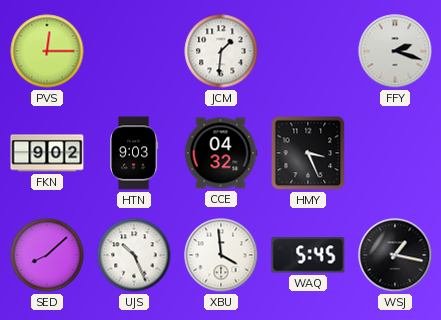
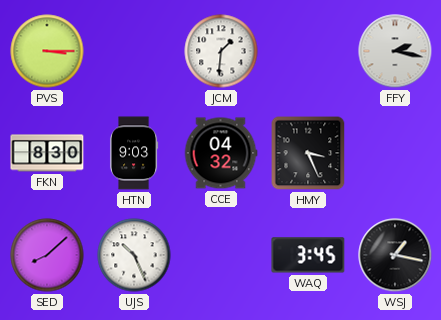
PVS: 12:15 -> 3:15
FFY: 2:18 -> 2:17
FKN: 9:02 -> 8:30
XBU: 3:59 -> none
WAQ: 5:45 -> 3:45
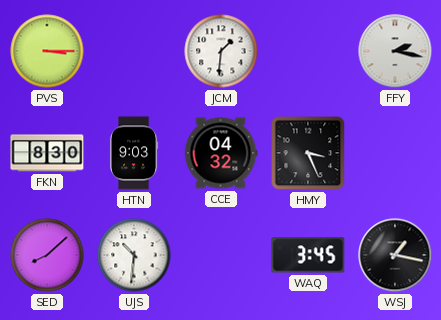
UJS: 10:26 -> 10:31
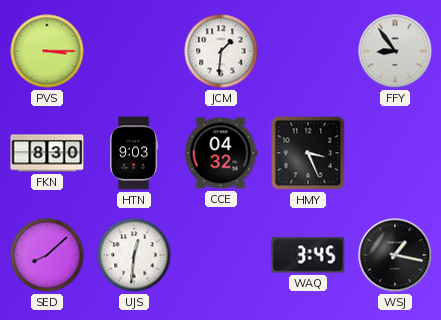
FFY: 2:17 -> 8:54
UJS: 10:31 -> 12:31
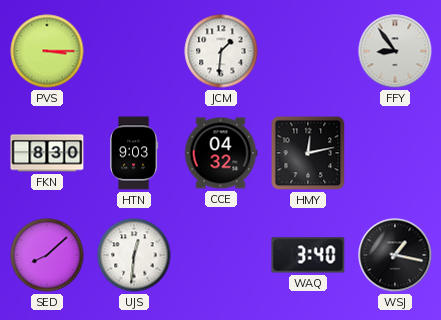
HMY: 3:26 -> 12:13
WAQ: 3:45 -> 3:40
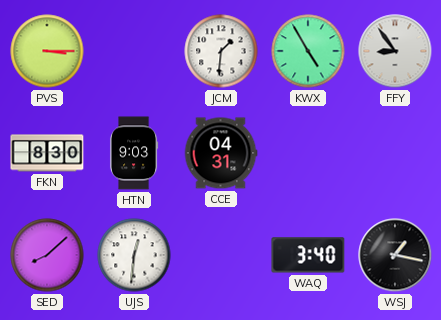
KWX: none -> 4:55
CCE: 04:32 -> 04:31
HMY: 12:13 -> none
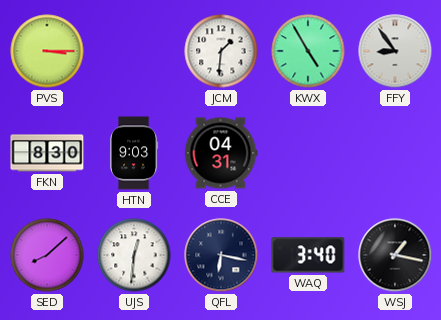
QFL: none -> 6:17
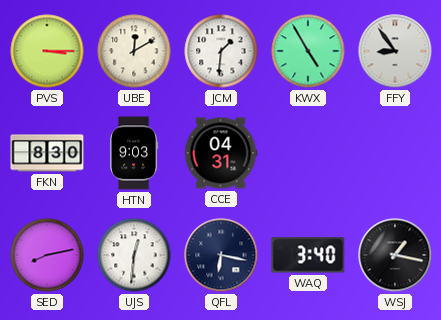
UBE: none -> 12:10
SED: 8:08 -> 8:13
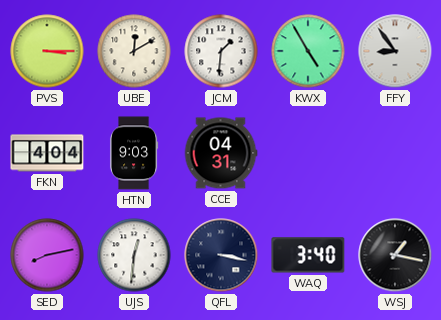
FKN: 8:30 -> 4:04
QFL: 6:17 -> 3:17
